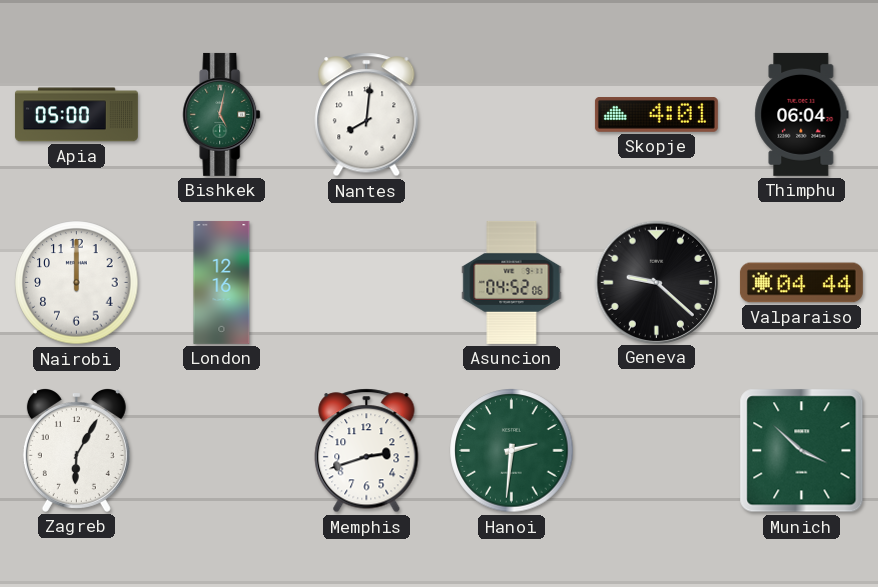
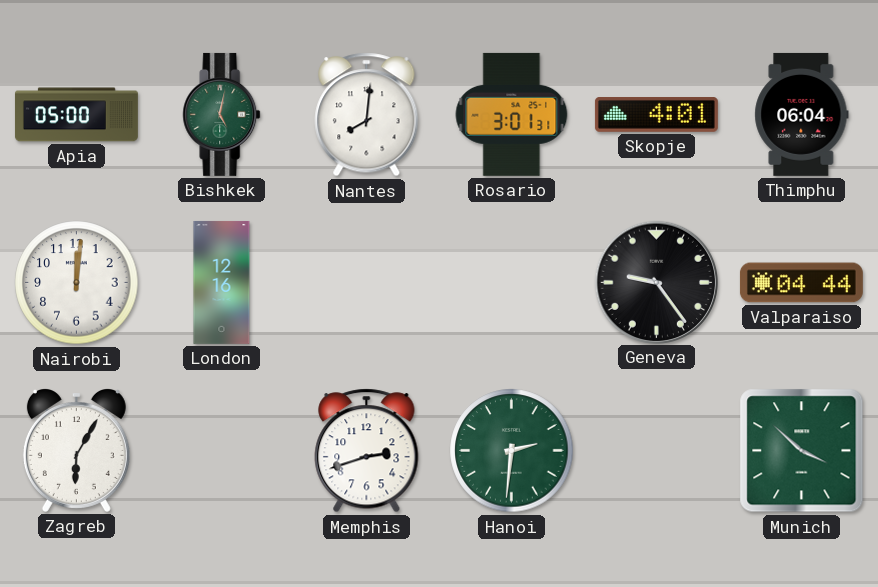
Rosario: none -> 3:01
Nairobi: 12:00 -> 12:01
Asuncion: 04:52 -> none
Geneva: 9:22 -> 9:24
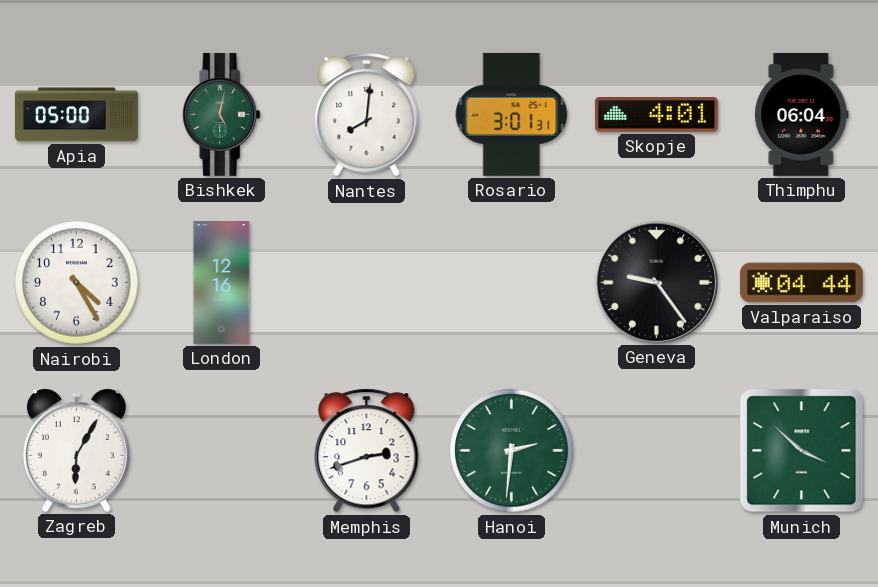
Nairobi: 12:01 -> 4:25
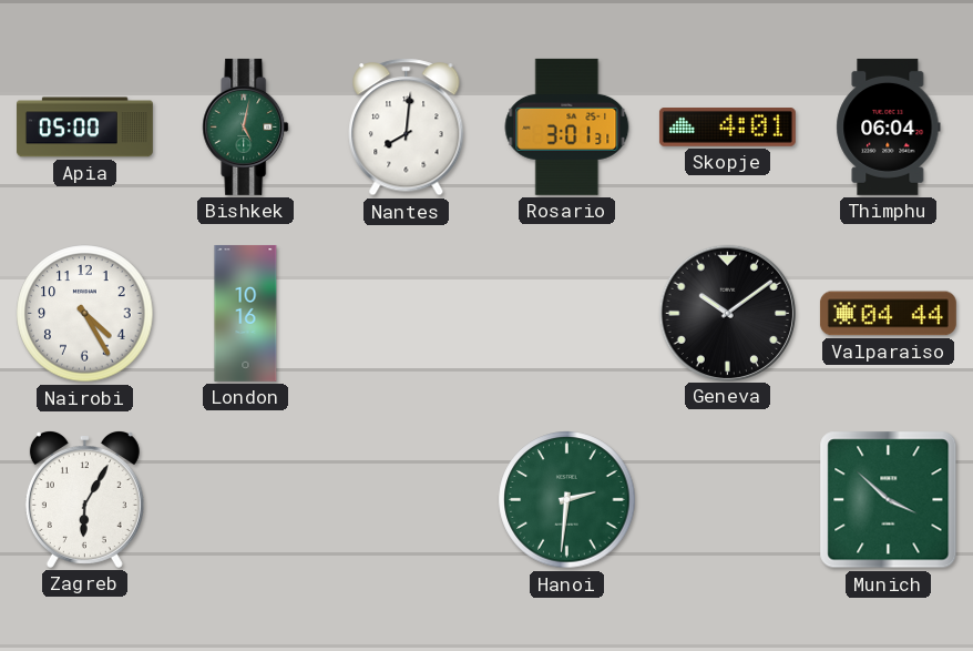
London: 12:16 -> 10:16
Geneva: 9:24 -> 10:09
Memphis: 2:42 -> none
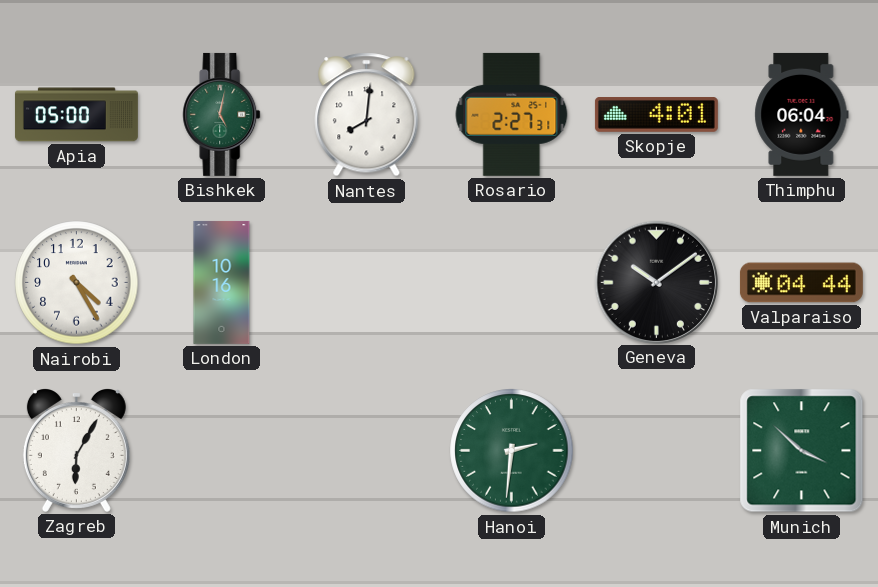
Rosario: 3:01 -> 2:27
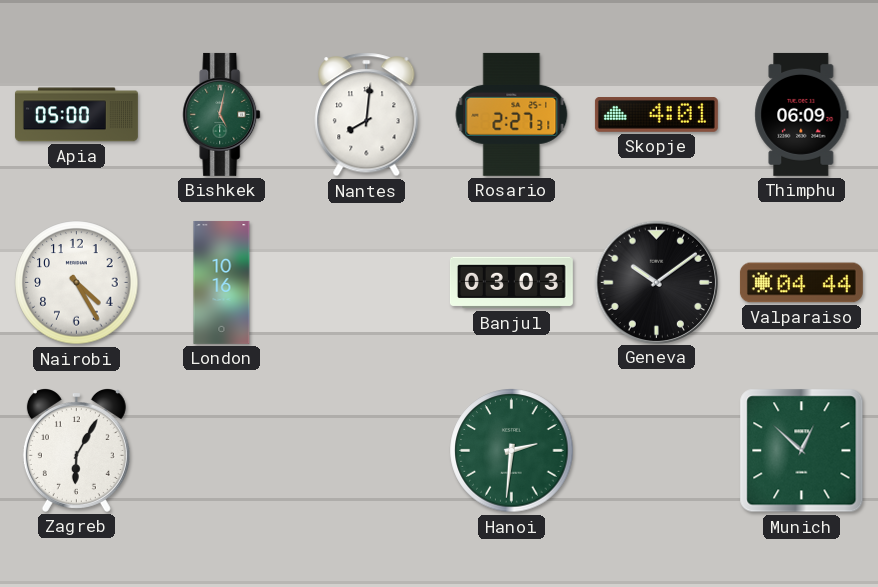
Thimphu: 06:04 -> 06:09
Banjul: none -> 03:03
Munich: 3:52 -> 12:52
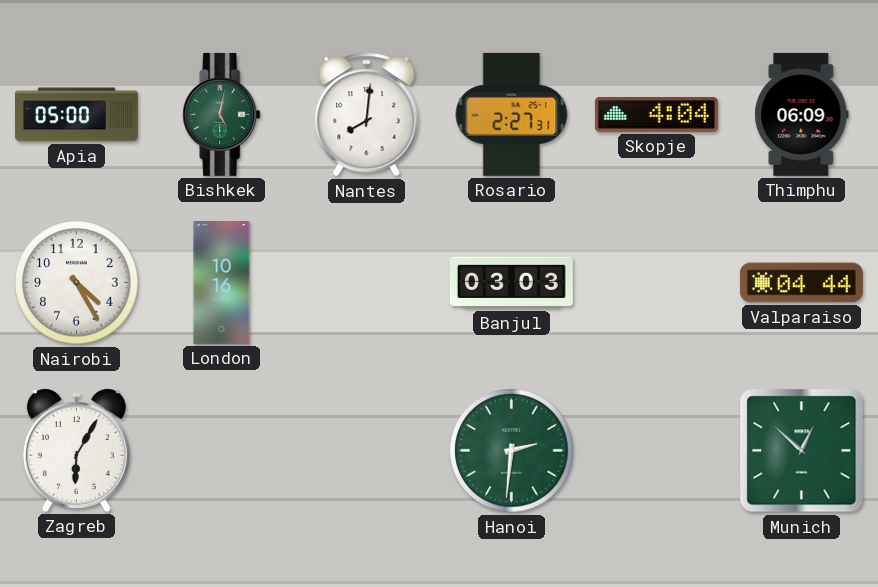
Skopje: 4:01 -> 4:04
Geneva: 10:09 -> none
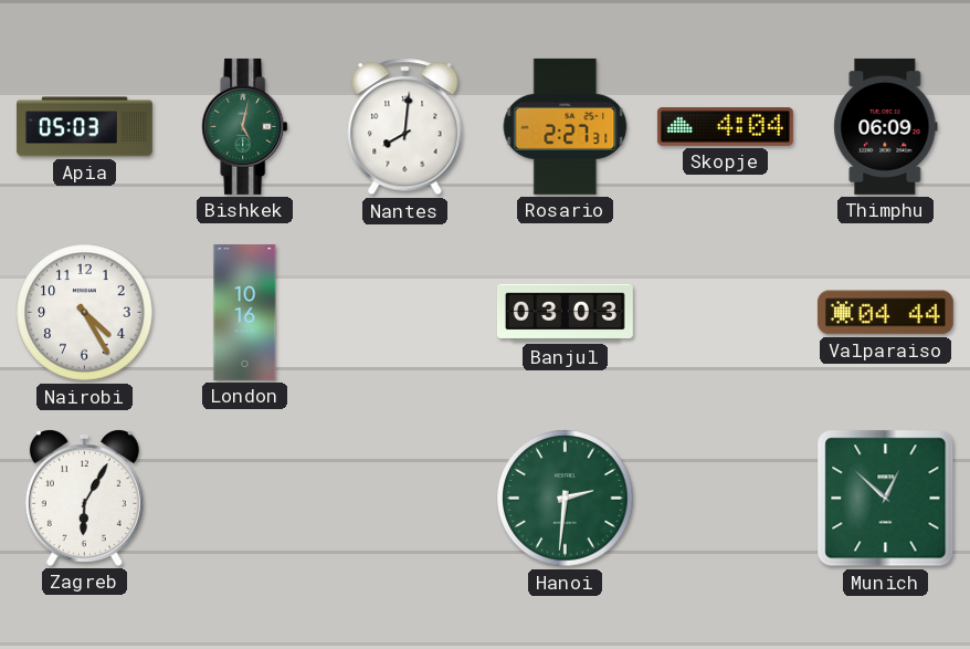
Apia: 05:00 -> 05:03
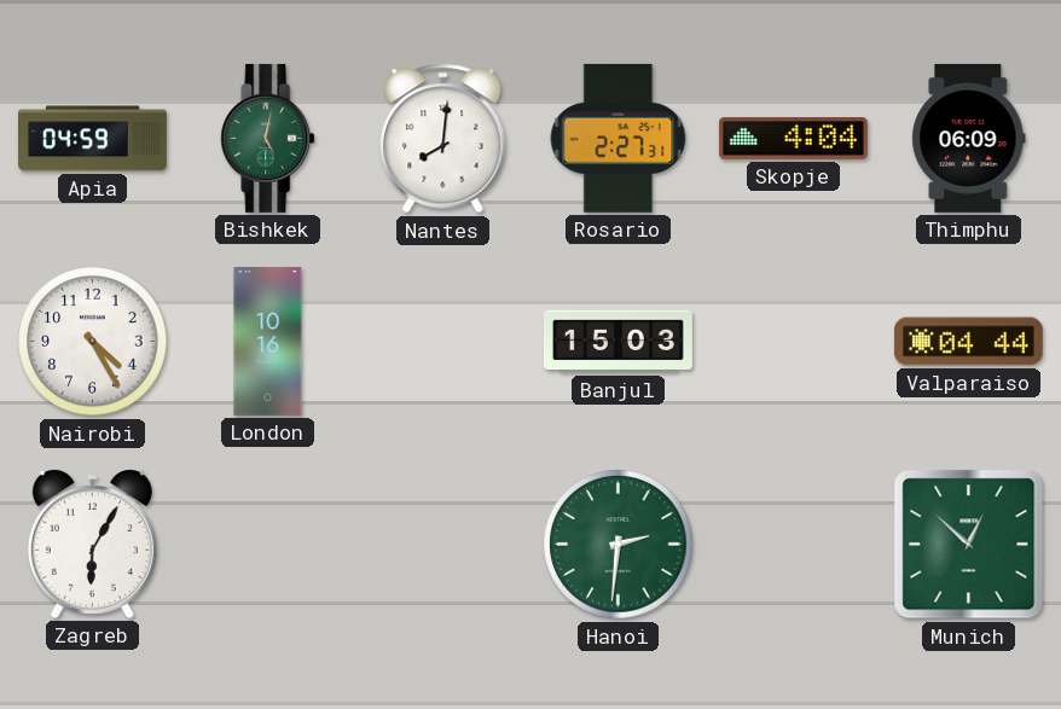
Apia: 05:03 -> 04:59
Banjul: 03:03 -> 15:03
